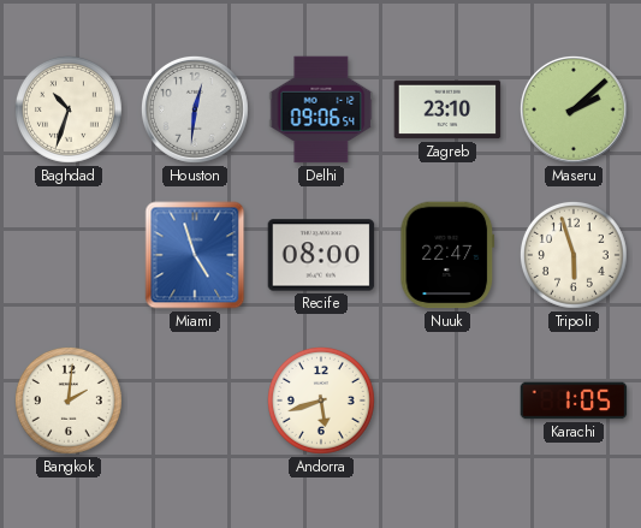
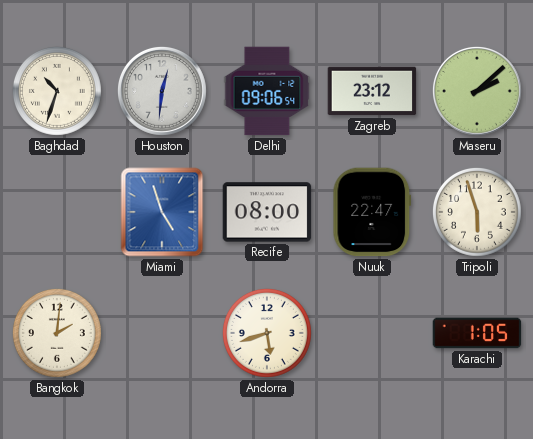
Zagreb: 23:10 -> 23:12
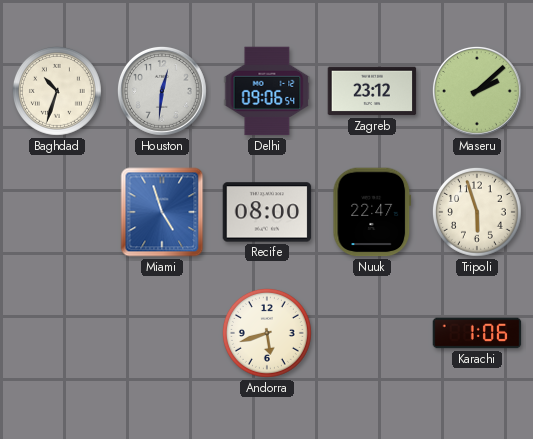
Bangkok: 2:01 -> none
Karachi: 1:05 -> 1:06
